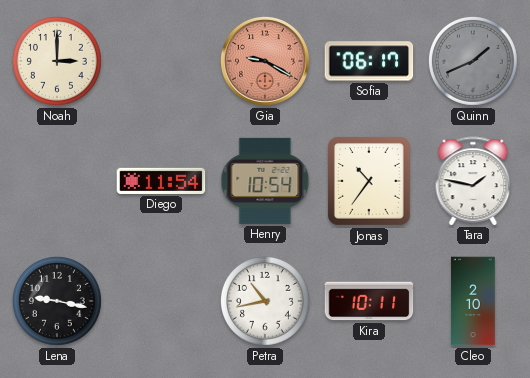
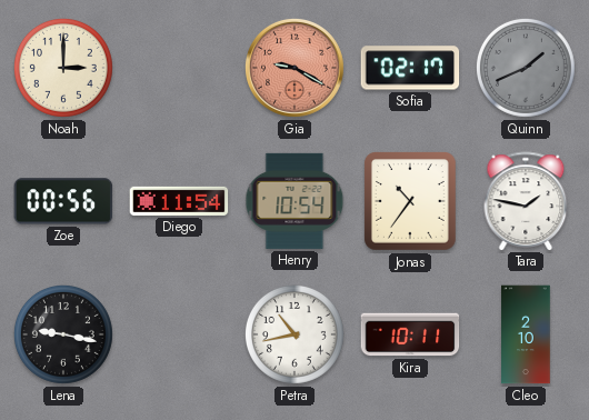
Sofia: 06:17 -> 02:17
Zoe: none -> 00:56
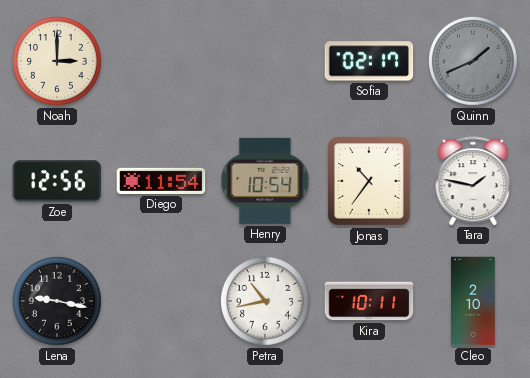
Gia: 9:20 -> none
Zoe: 00:56 -> 12:56
